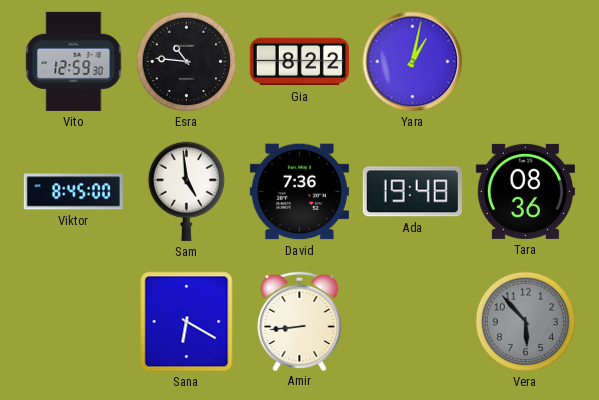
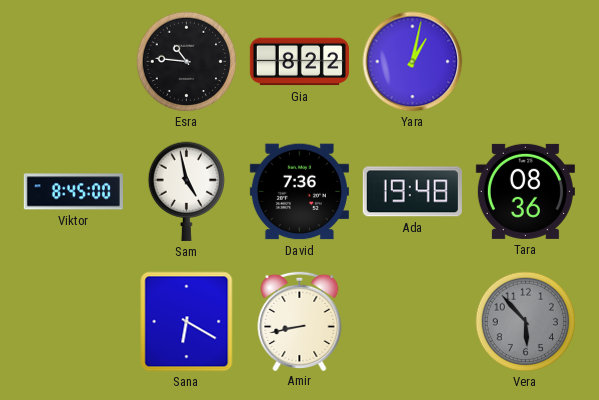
Vito: 12:59 -> none
Sam: 4:59 -> 4:58
Amir: 8:44 -> 8:43
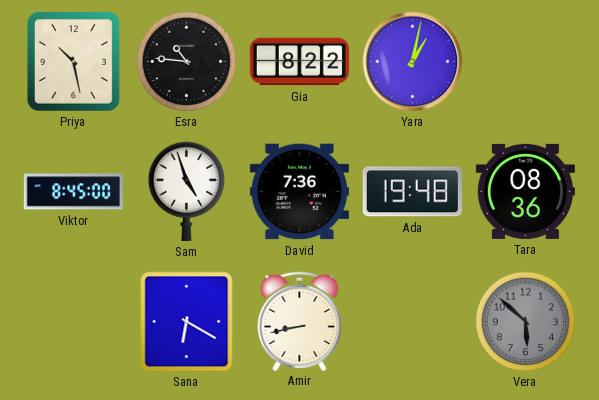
Priya: none -> 10:28
Sam: 4:58 -> 4:57
Vera: 5:53 -> 5:52
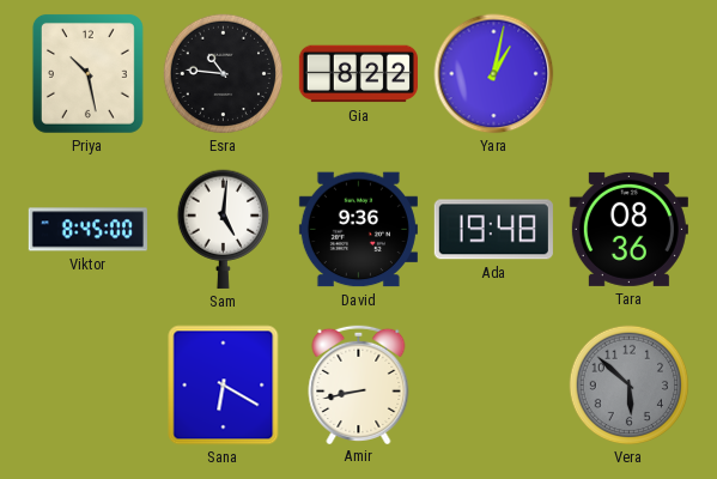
Sam: 4:57 -> 5:01
David: 7:36 -> 9:36
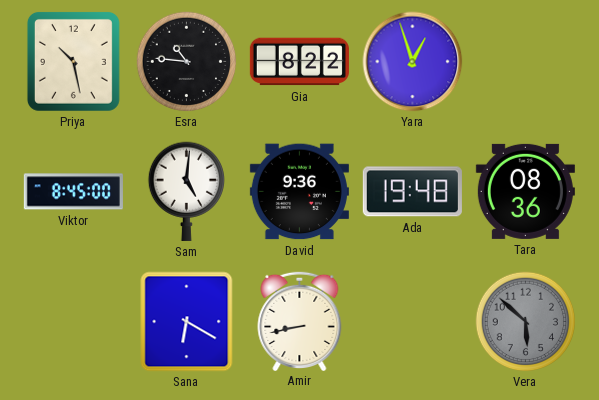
Yara: 1:02 -> 12:57
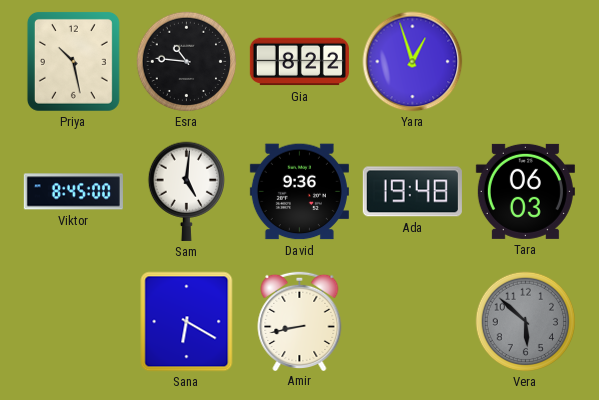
Tara: 08:36 -> 06:03
